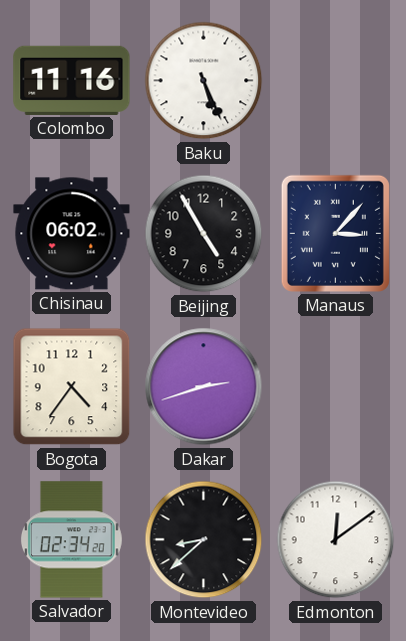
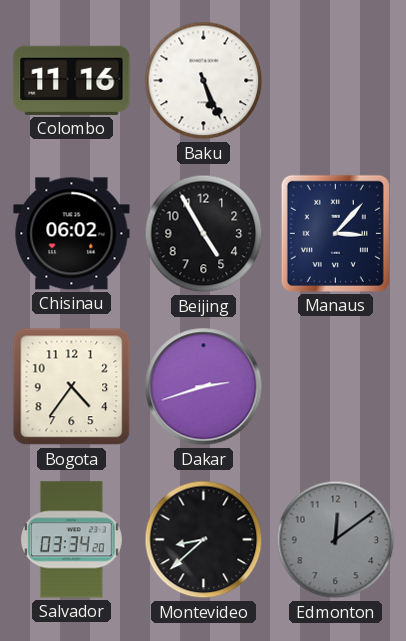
Salvador: 02:34 -> 03:34
Edmonton dial: white -> grey
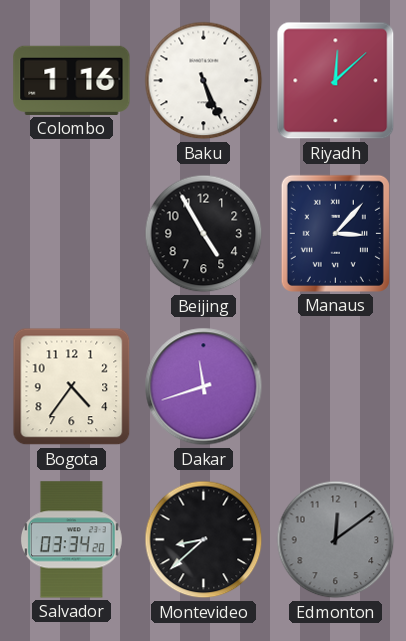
Colombo: 11:16 -> 1:16
Riyadh: none -> 12:08
Chisinau: 06:02 -> none
Dakar: 2:42 -> 11:42
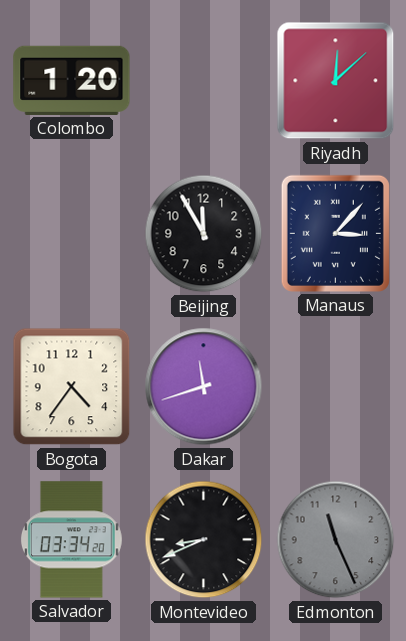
Colombo: 1:16 -> 1:20
Baku: 5:26 -> none
Beijing: 4:55 -> 11:55
Montevideo: 8:38 -> 8:41
Edmonton: 12:09 -> 11:26
